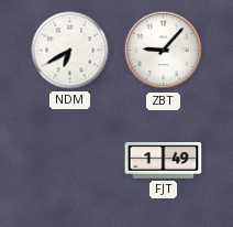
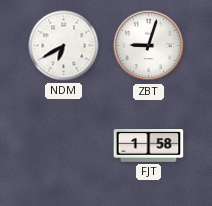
ZBT: 9:07 -> 9:03
FJT: 1:49 -> 1:58
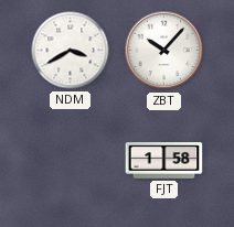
NDM: 6:40 -> 3:40
ZBT: 9:03 -> 10:07
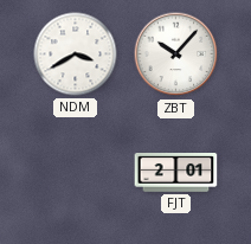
FJT: 1:58 -> 2:01
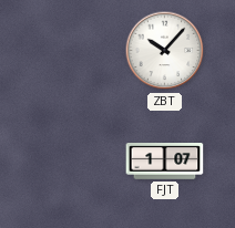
NDM: 3:40 -> none
FJT: 2:01 -> 1:07
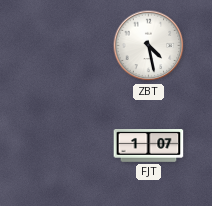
ZBT: 10:07 -> 4:28
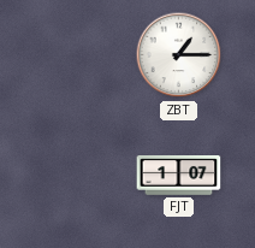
ZBT: 4:28 -> 1:15
